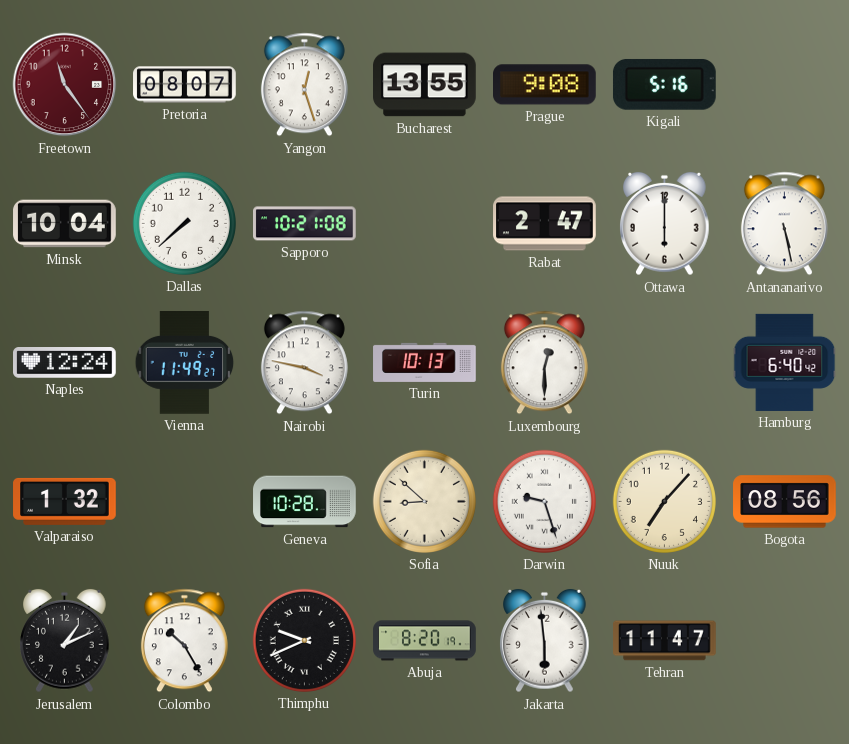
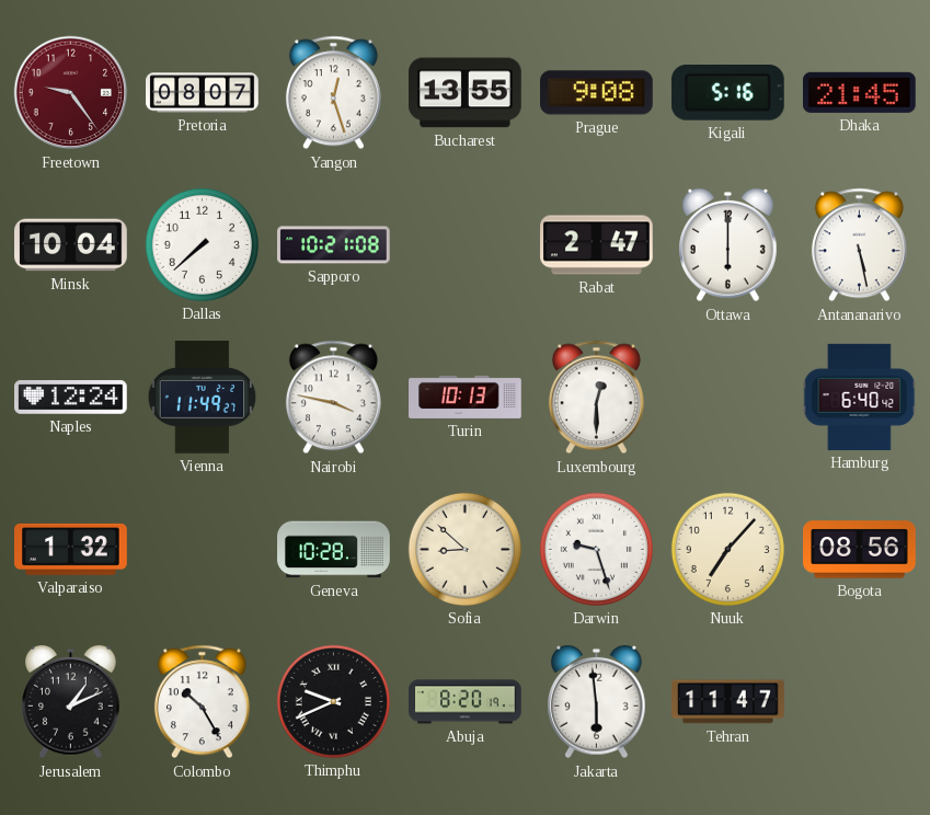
Freetown: 11:24 -> 9:24
Dhaka: none -> 21:45
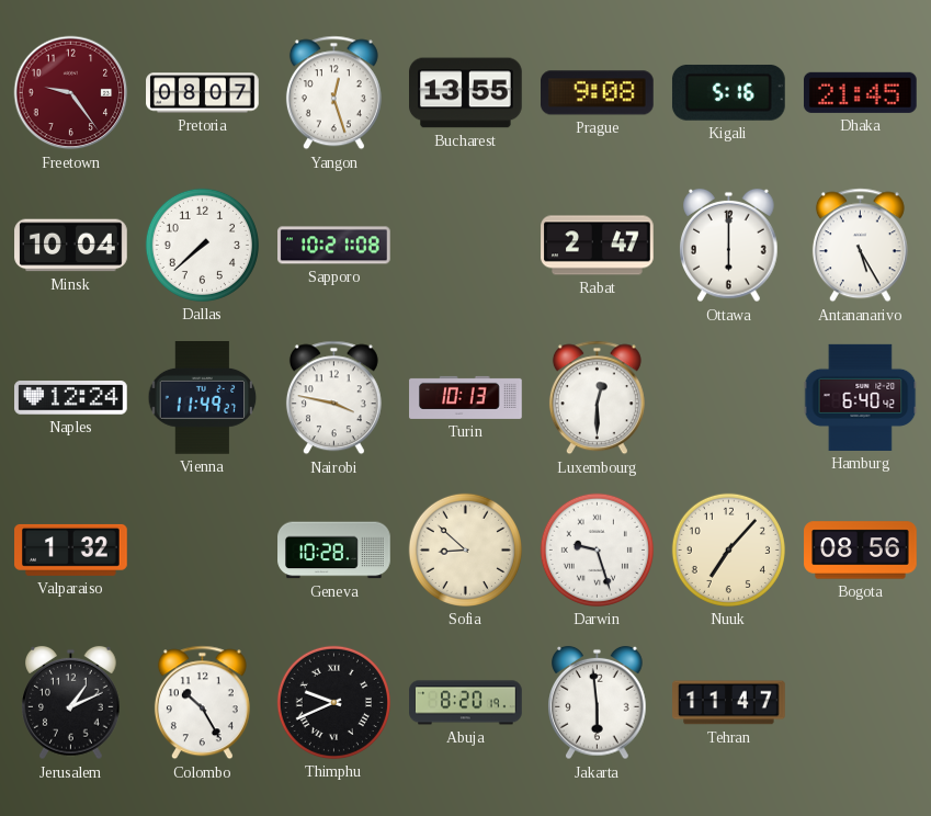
Antananarivo: 5:28 -> 5:25
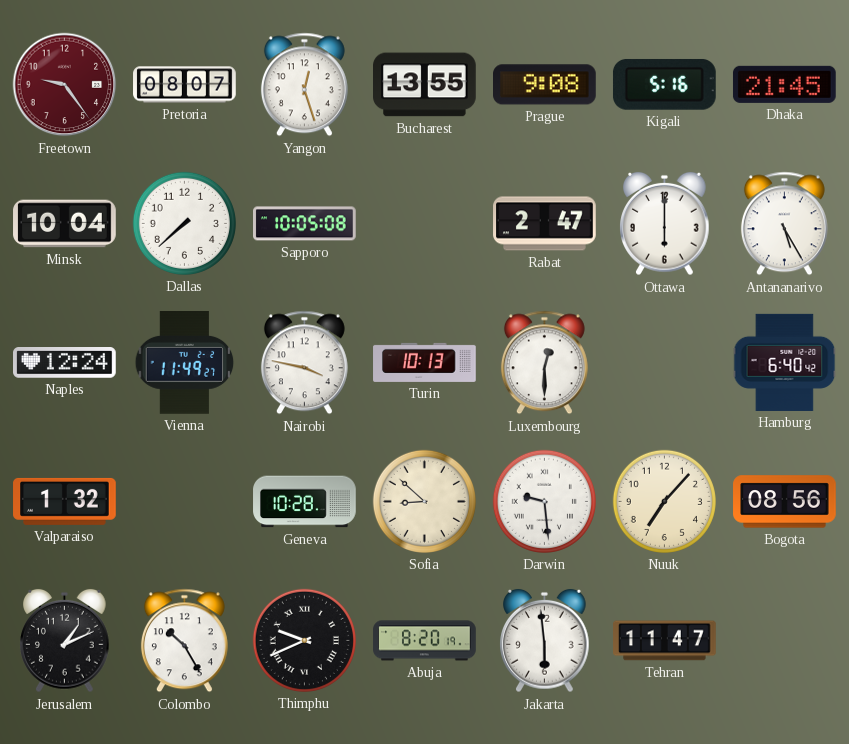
Sapporo: 10:21 -> 10:05
Darwin: 9:27 -> 9:29
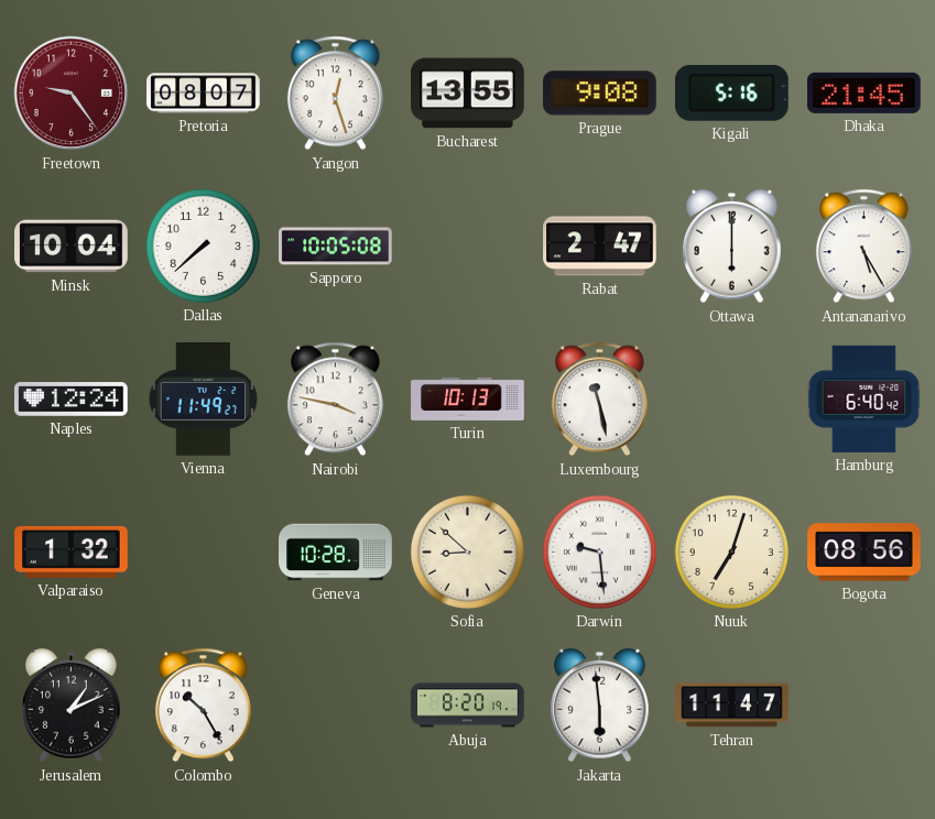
Luxembourg: 12:30 -> 11:28
Nuuk: 7:07 -> 7:03
Thimphu: 9:41 -> none
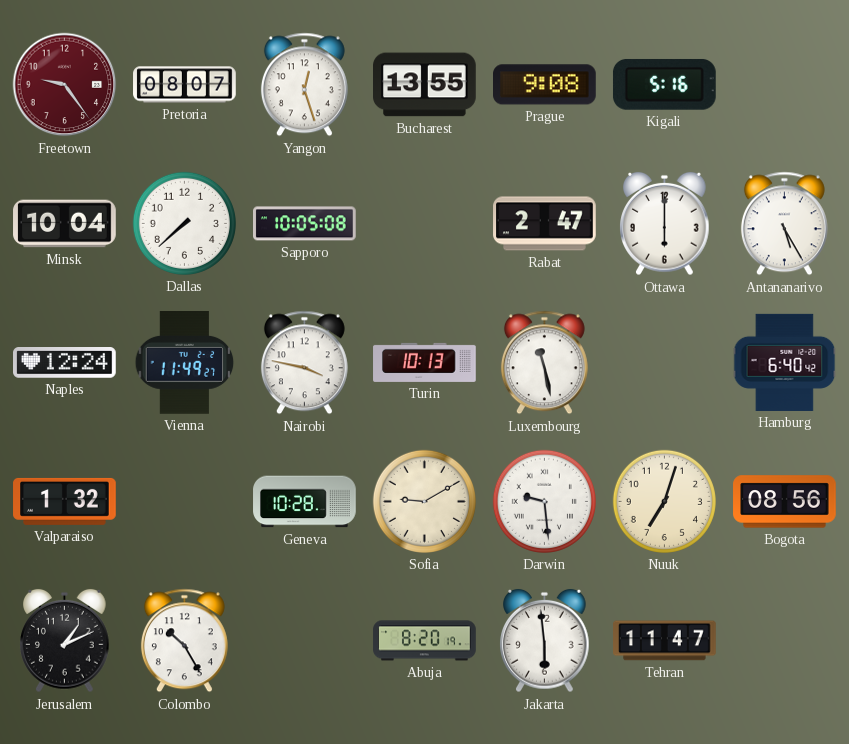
Dhaka: 21:45 -> none
Sofia: 8:52 -> 9:10
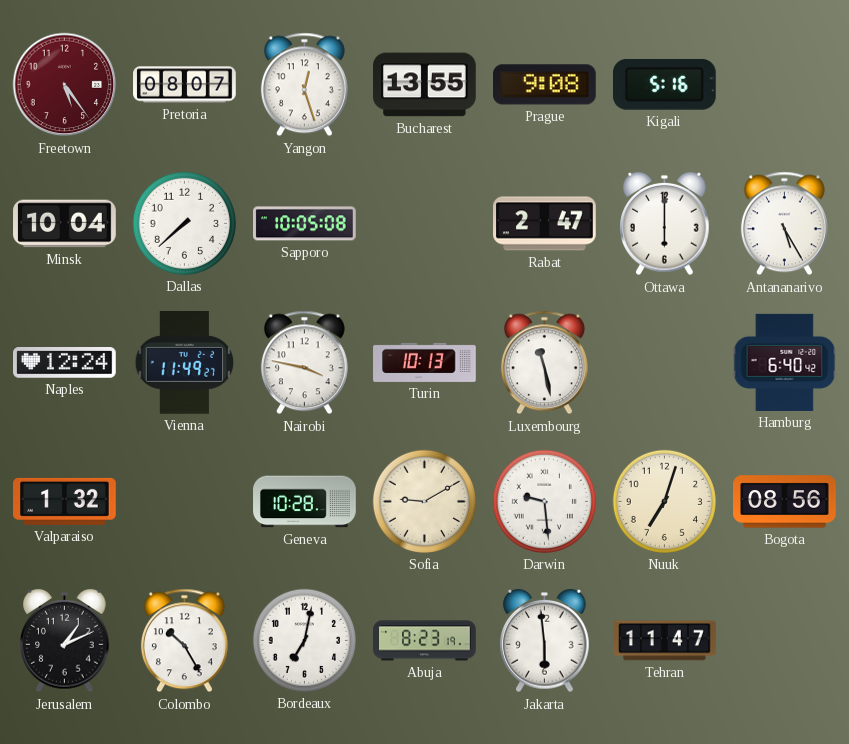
Freetown: 9:24 -> 5:24
Bordeaux: none -> 7:02
Abuja: 8:20 -> 8:23
